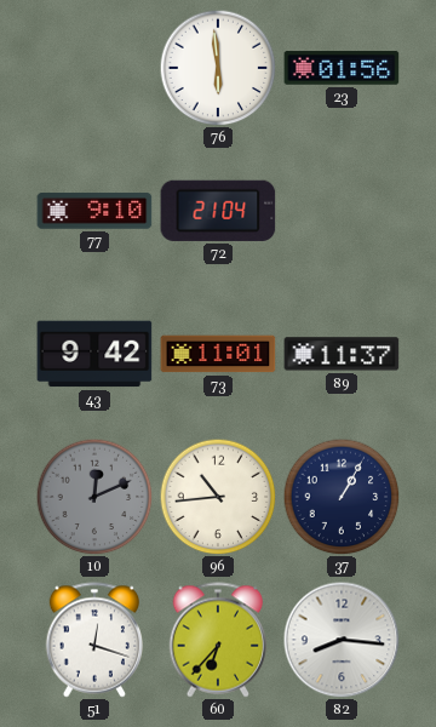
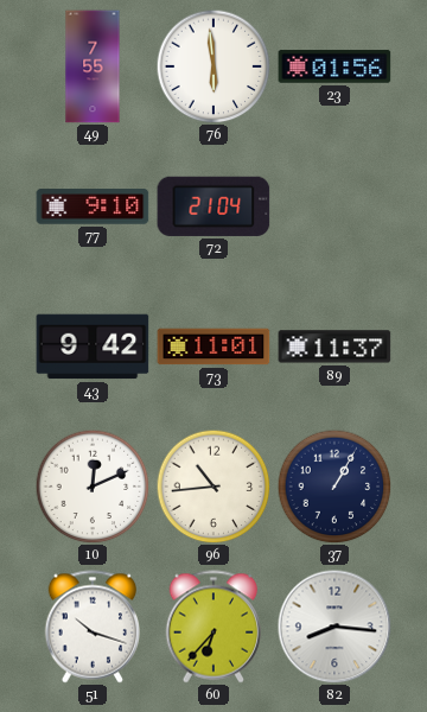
49: none -> 7:55
10 dial: grey -> white
51: 12:18 -> 10:18
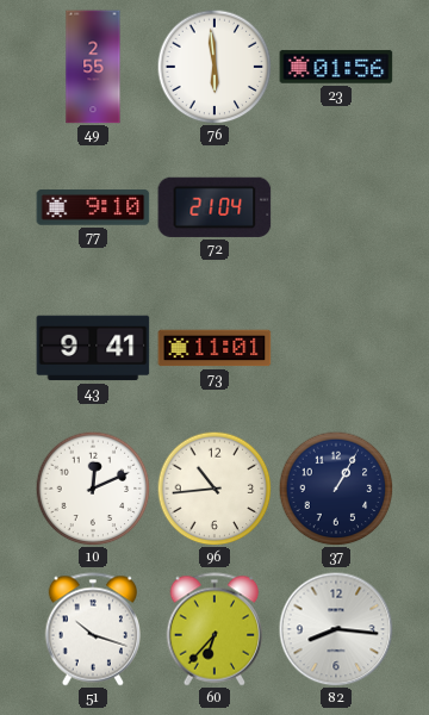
49: 7:55 -> 2:55
43: 9:42 -> 9:41
89: 11:37 -> none
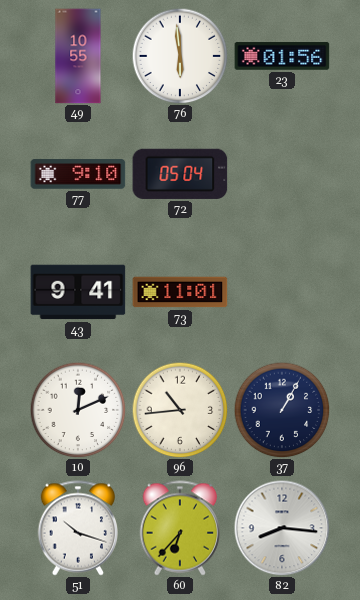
49: 2:55 -> 10:55
72: 21:04 -> 05:04
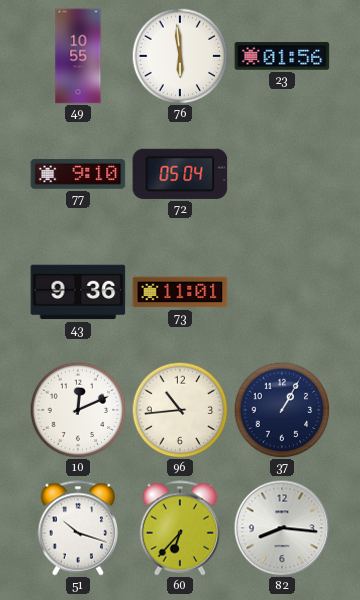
43: 9:41 -> 9:36
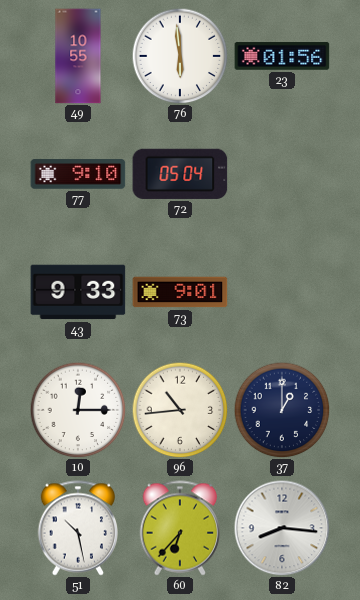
43: 9:36 -> 9:33
73: 11:01 -> 9:01
10: 12:11 -> 12:15
37: 1:05 -> 1:00
51: 10:18 -> 10:28
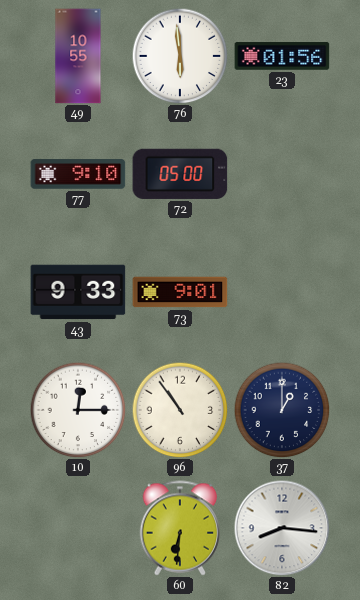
72: 05:04 -> 05:00
96: 10:44 -> 10:54
51: 10:28 -> none
60: 6:37 -> 6:31
